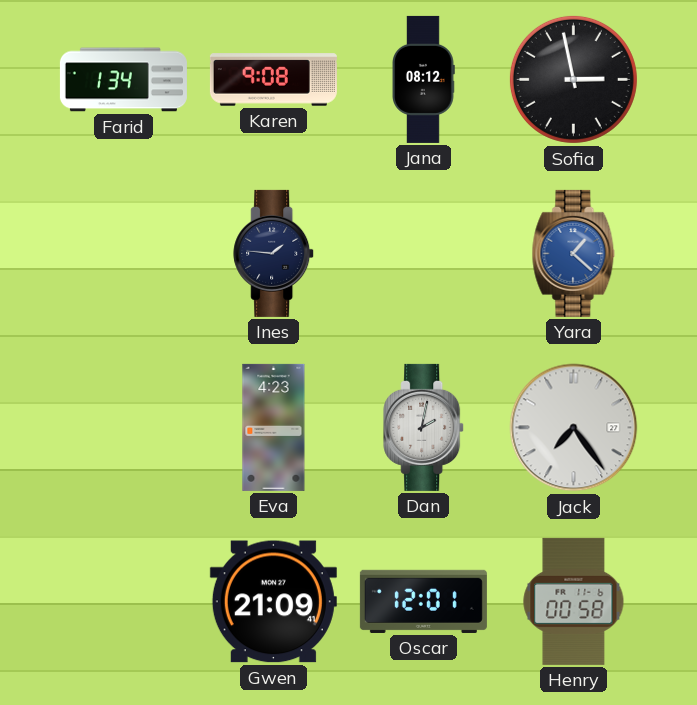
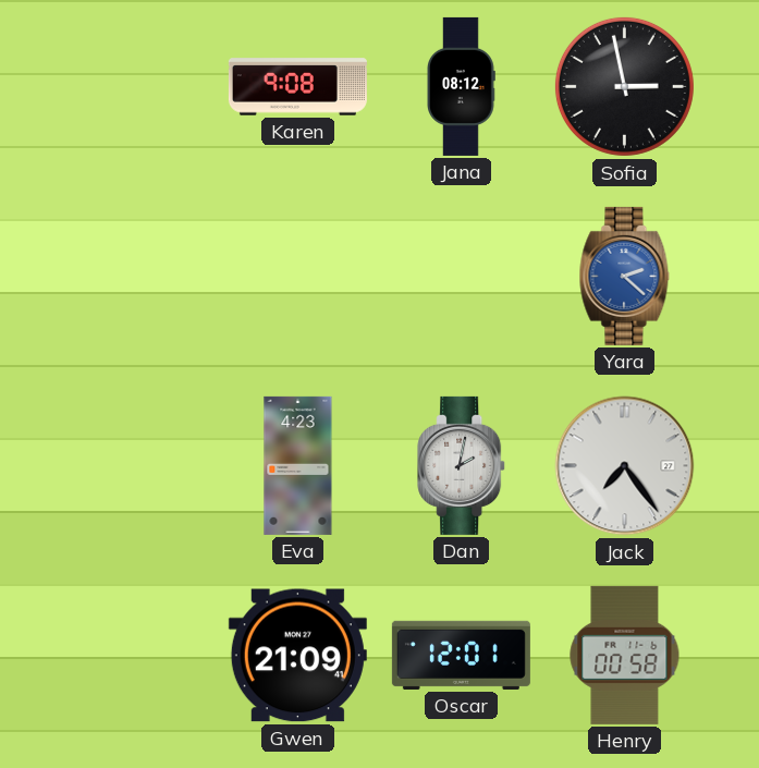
Farid: 1:34 -> none
Ines: 1:46 -> none
Yara: 1:22 -> 2:22
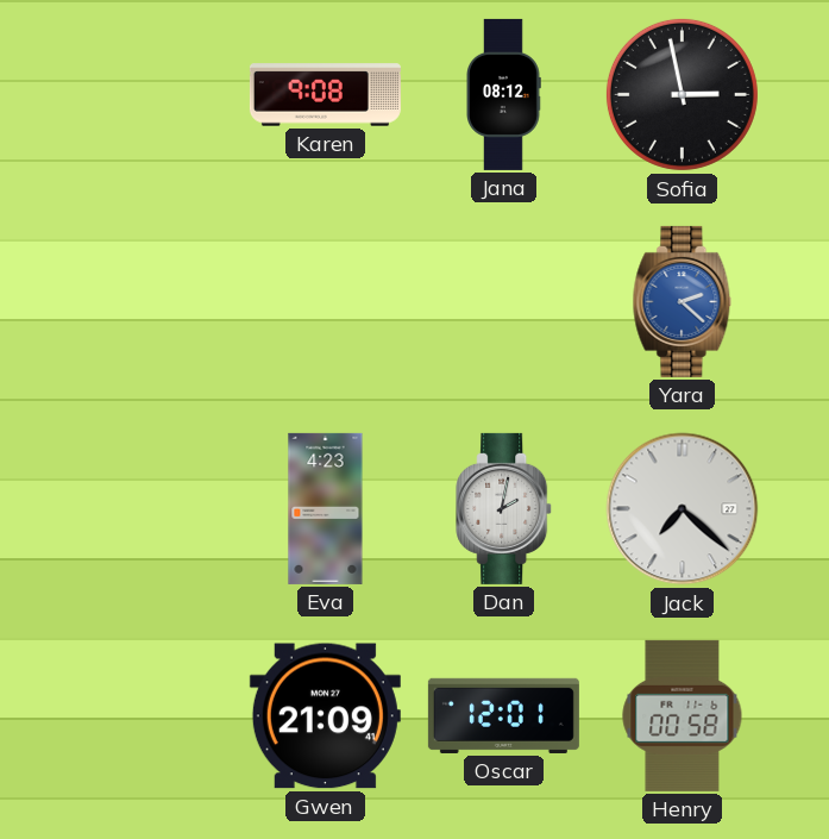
Jack: 7:24 -> 7:22
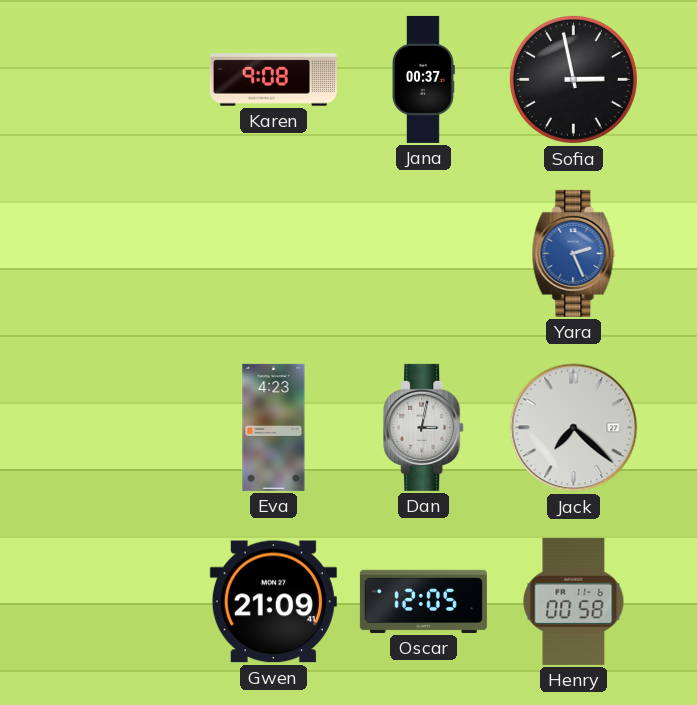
Jana: 08:12 -> 00:37
Yara: 2:22 -> 2:26
Dan: 2:02 -> 3:02
Oscar: 12:01 -> 12:05
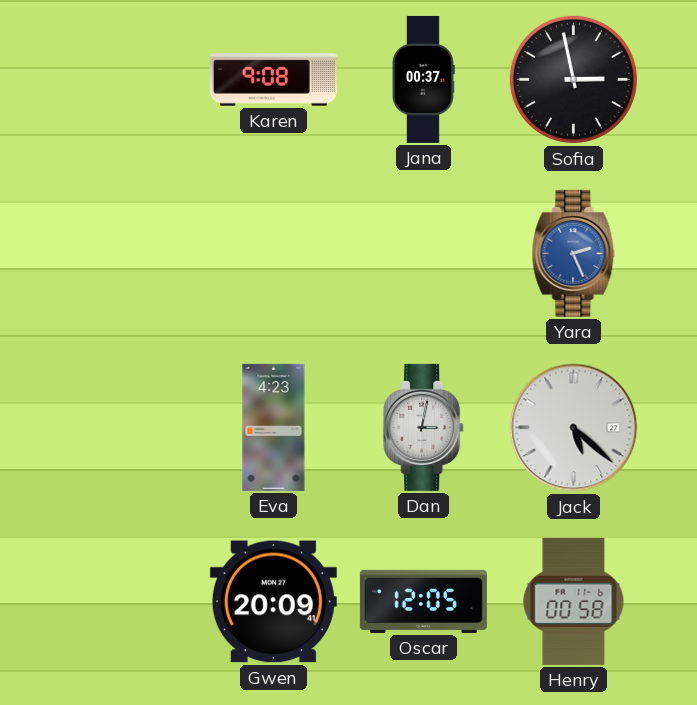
Jack: 7:22 -> 5:22
Gwen: 21:09 -> 20:09
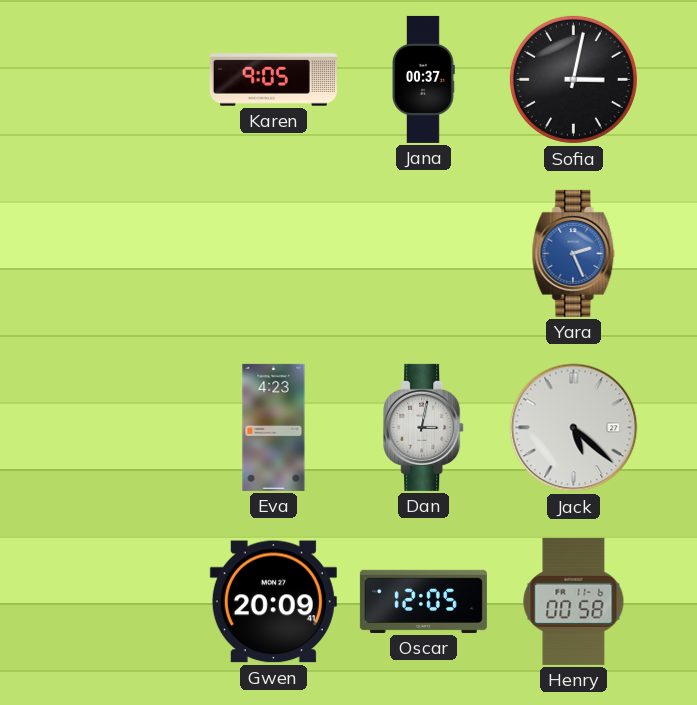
Karen: 9:08 -> 9:05
Sofia: 2:58 -> 3:02
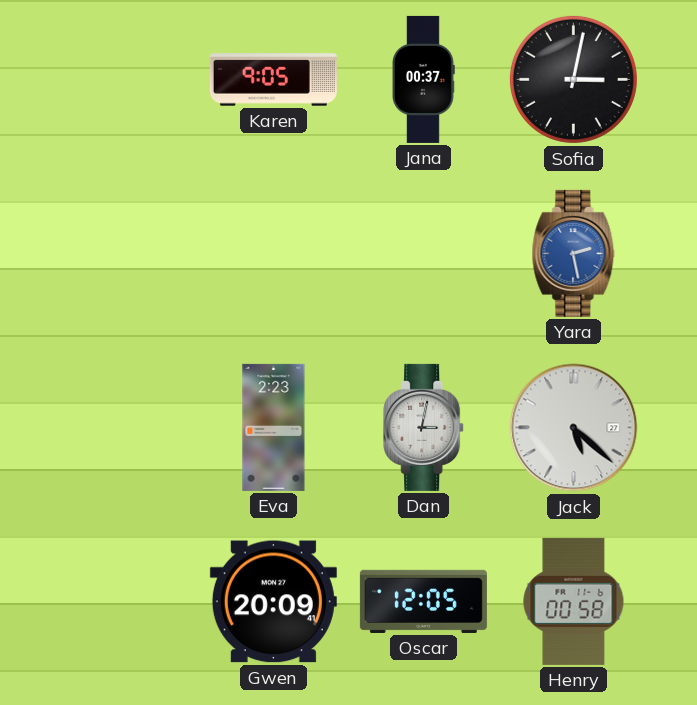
Yara: 2:26 -> 2:28
Eva: 4:23 -> 2:23
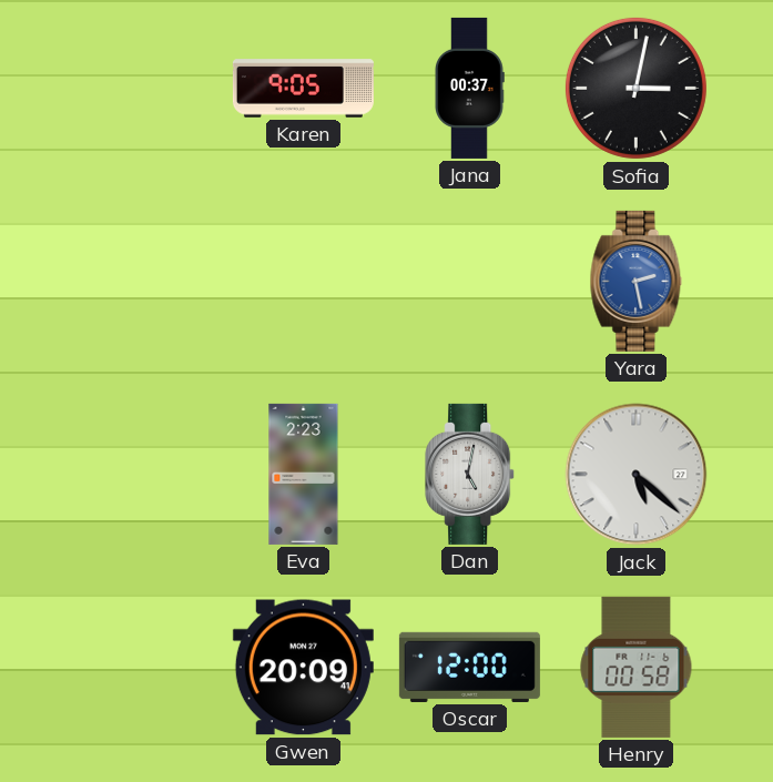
Dan: 3:02 -> 5:02
Oscar: 12:05 -> 12:00
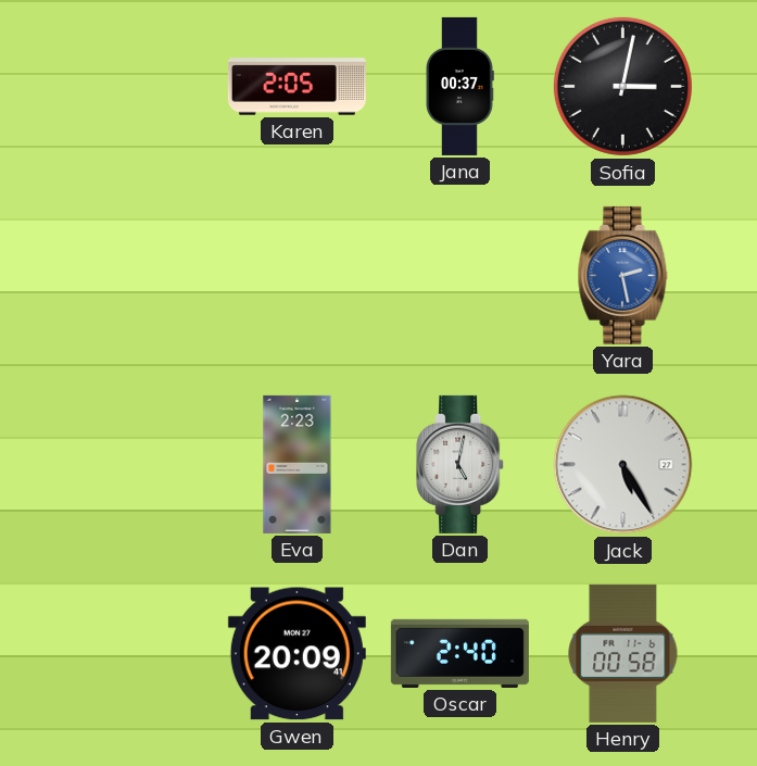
Karen: 9:05 -> 2:05
Jack: 5:22 -> 5:25
Oscar: 12:00 -> 2:40
